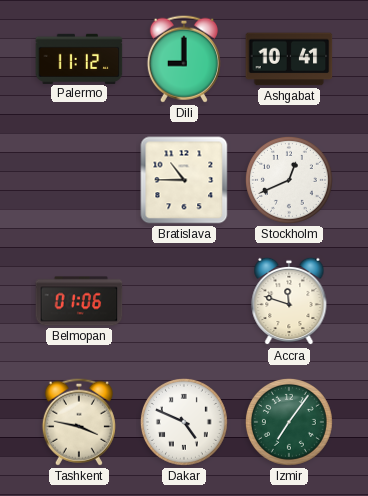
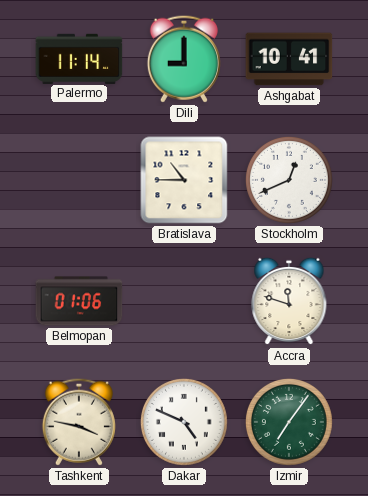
Palermo: 11:12 -> 11:14
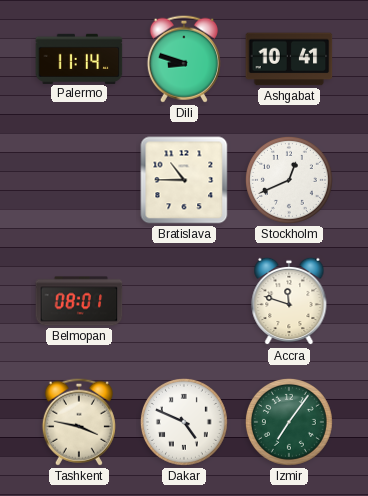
Dili: 9:00 -> 8:48
Belmopan: 01:06 -> 08:01
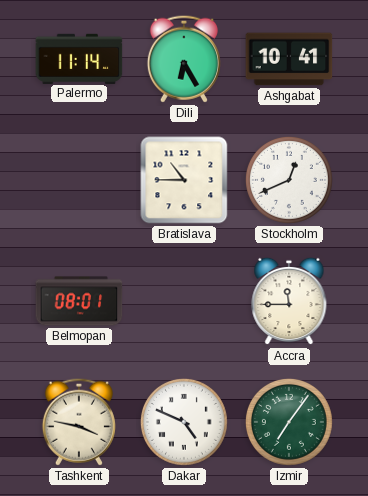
Dili: 8:48 -> 6:25
Accra: 11:48 -> 11:45
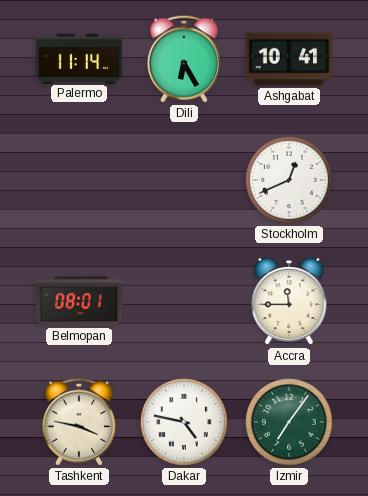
Bratislava: 10:45 -> none
Dakar: 4:49 -> 4:47
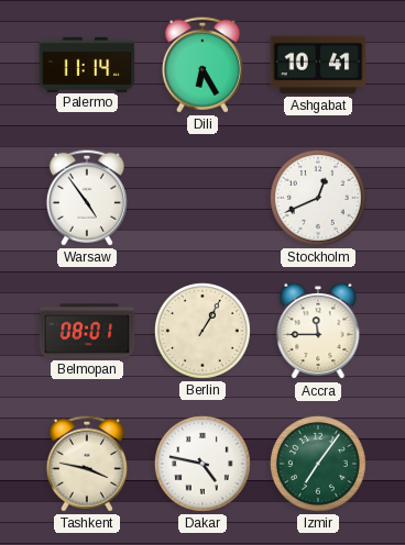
Warsaw: none -> 4:54
Berlin: none -> 1:05
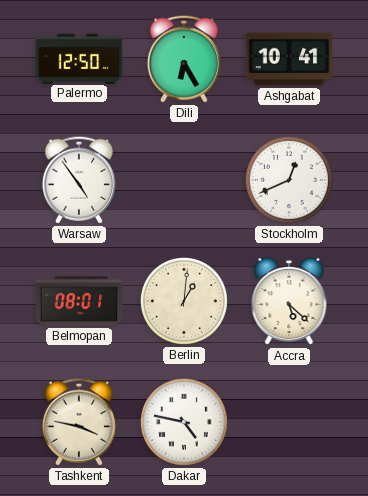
Palermo: 11:14 -> 12:50
Berlin: 1:05 -> 1:01
Accra: 11:45 -> 5:22
Izmir: 7:06 -> none
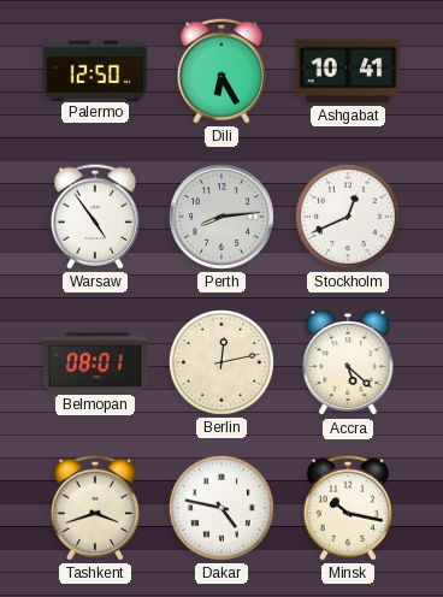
Perth: none -> 8:14
Berlin: 1:01 -> 12:13
Tashkent: 3:47 -> 3:42
Minsk: none -> 10:17
